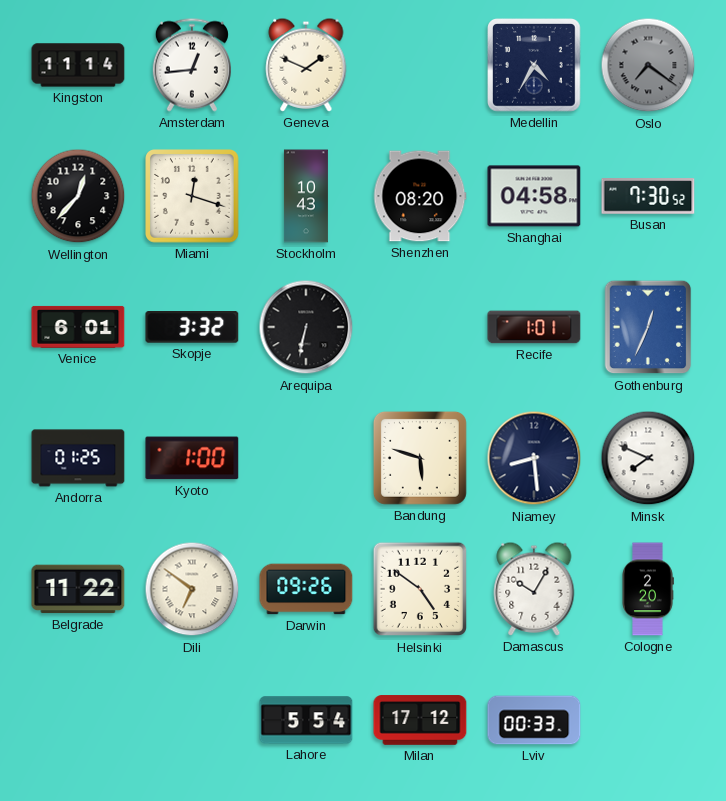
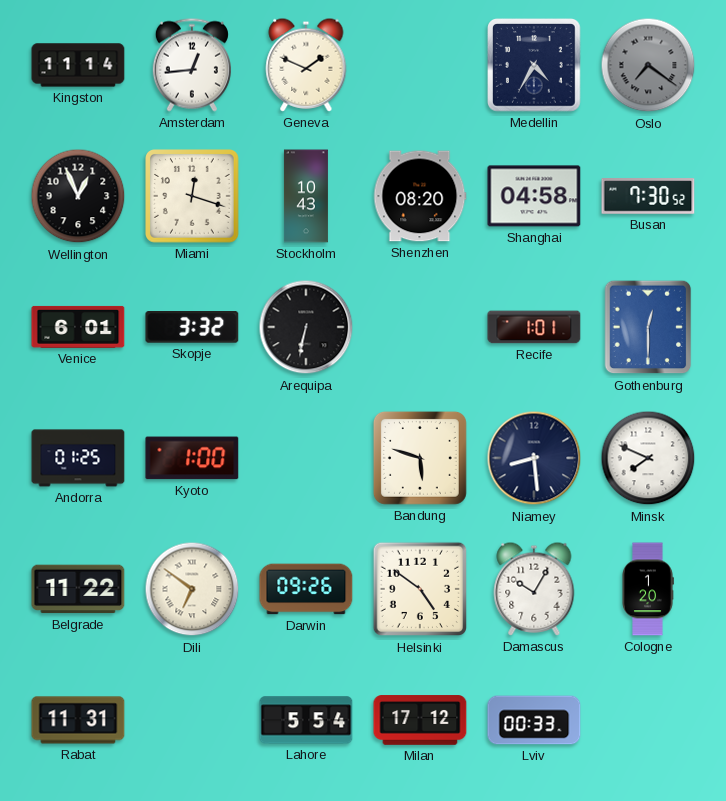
Wellington: 12:37 -> 12:56
Gothenburg: 12:34 -> 12:30
Cologne: 2:20 -> 1:20
Rabat: none -> 11:31
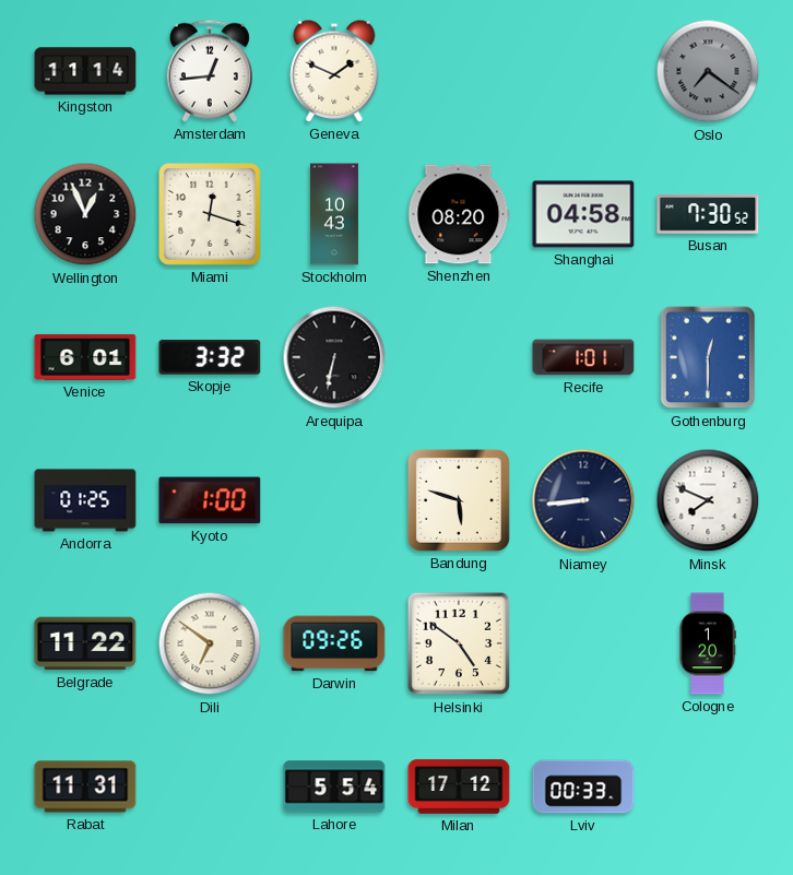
Medellin: 4:35 -> none
Niamey: 8:29 -> 8:44
Damascus: 10:05 -> none
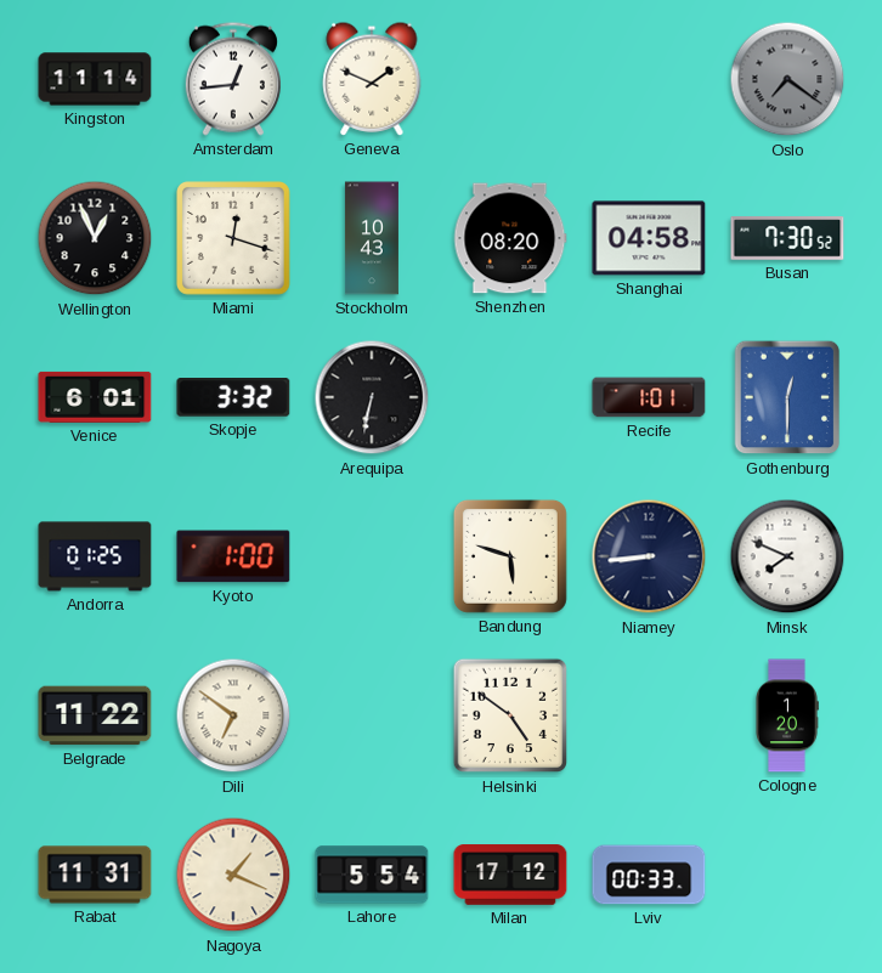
Darwin: 09:26 -> none
Nagoya: none -> 1:19
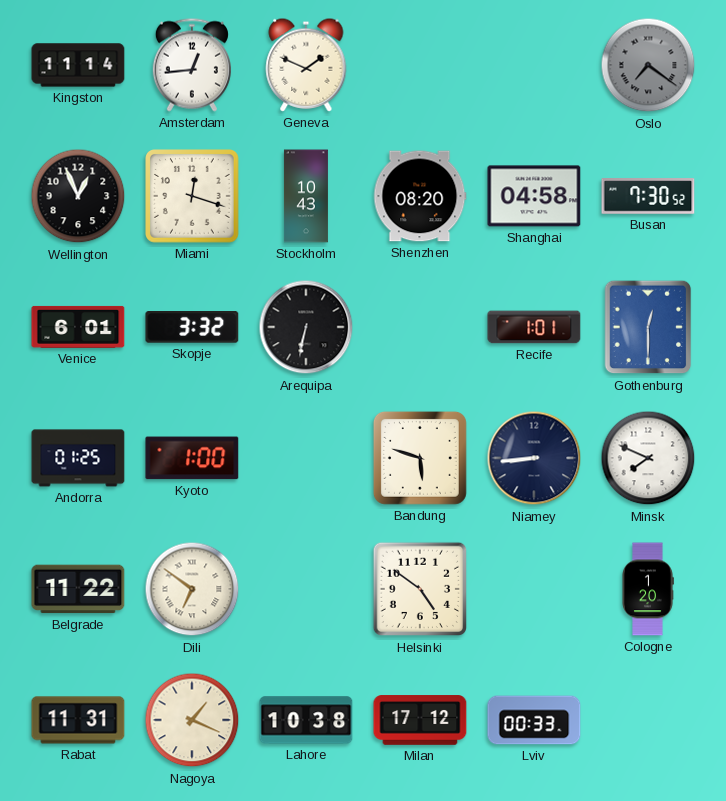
Lahore: 5:54 -> 10:38
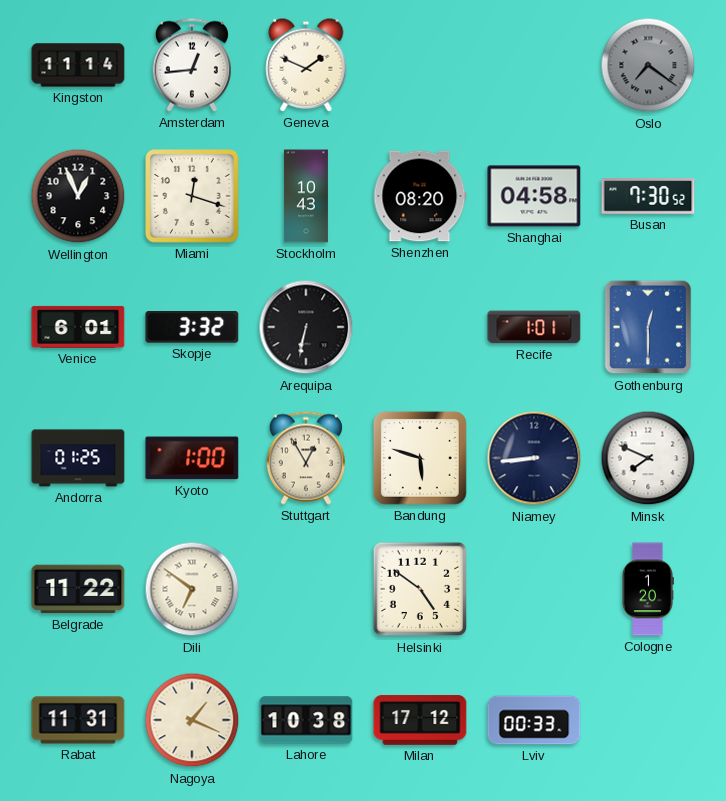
Stuttgart: none -> 12:55
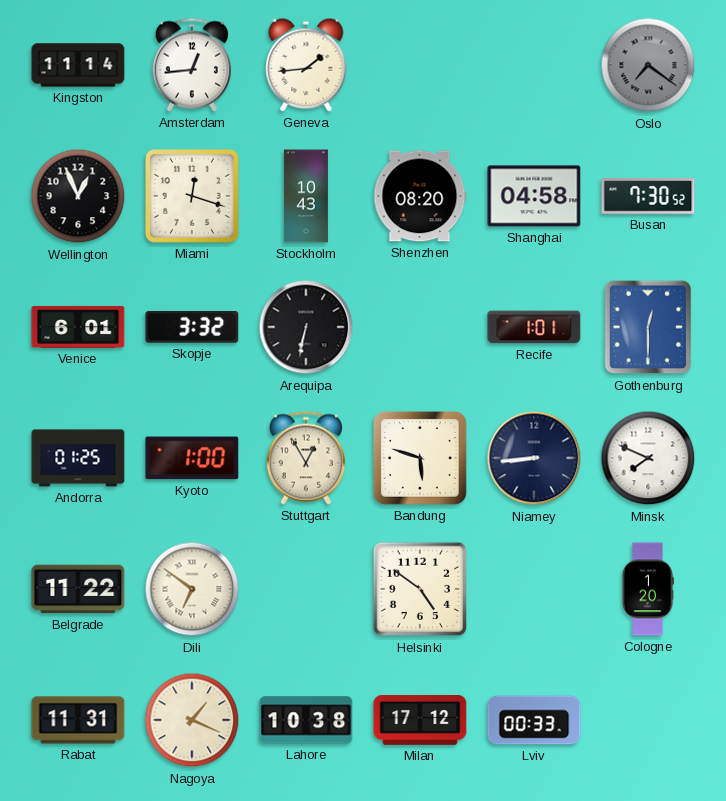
Geneva: 1:49 -> 1:44
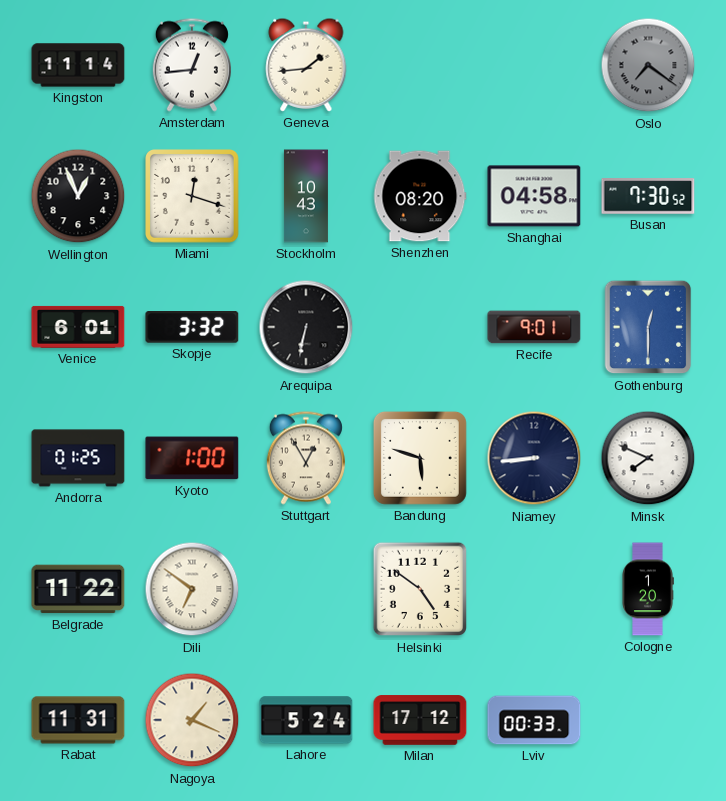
Recife: 1:01 -> 9:01
Lahore: 10:38 -> 5:24
